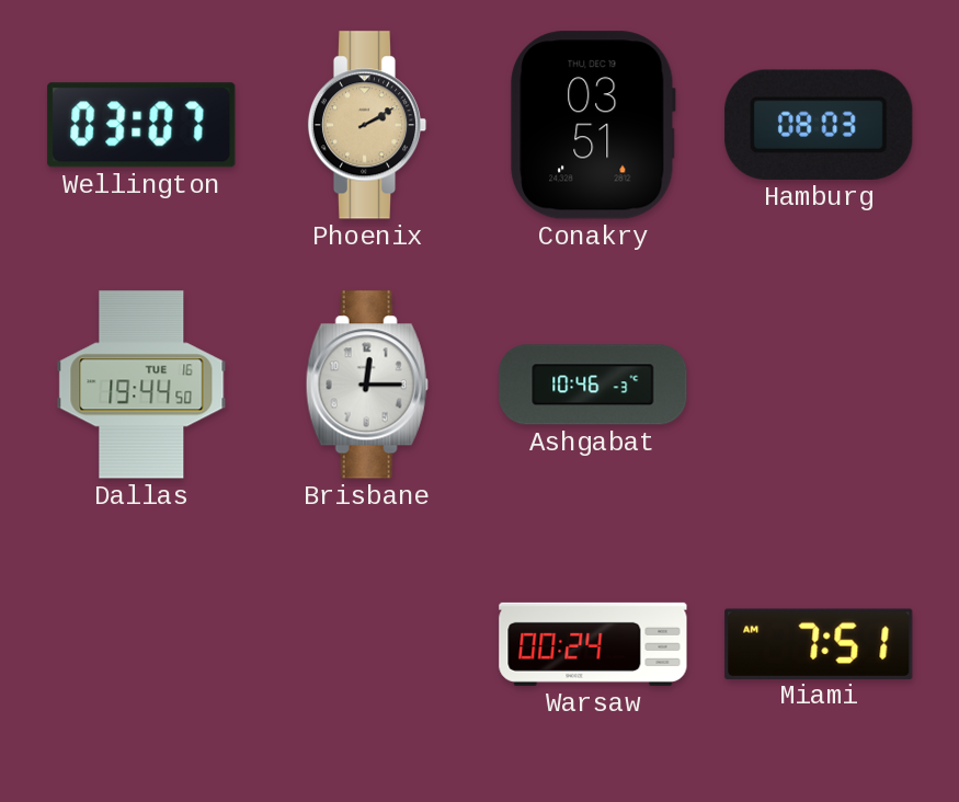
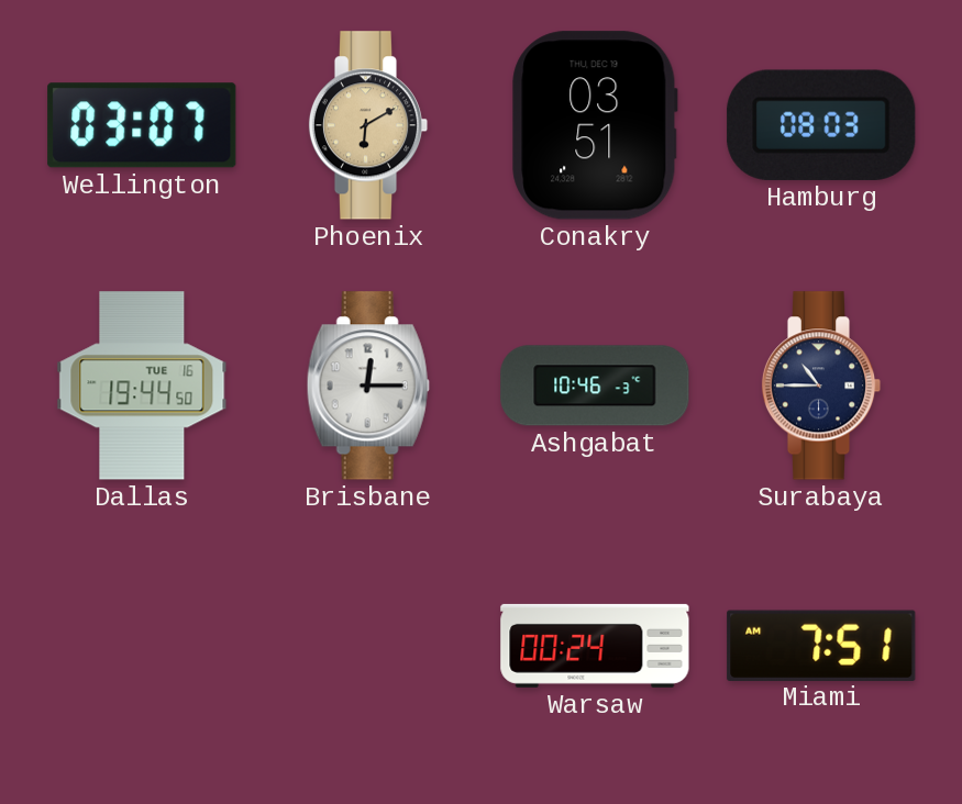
Phoenix: 2:10 -> 6:10
Surabaya: none -> 10:45
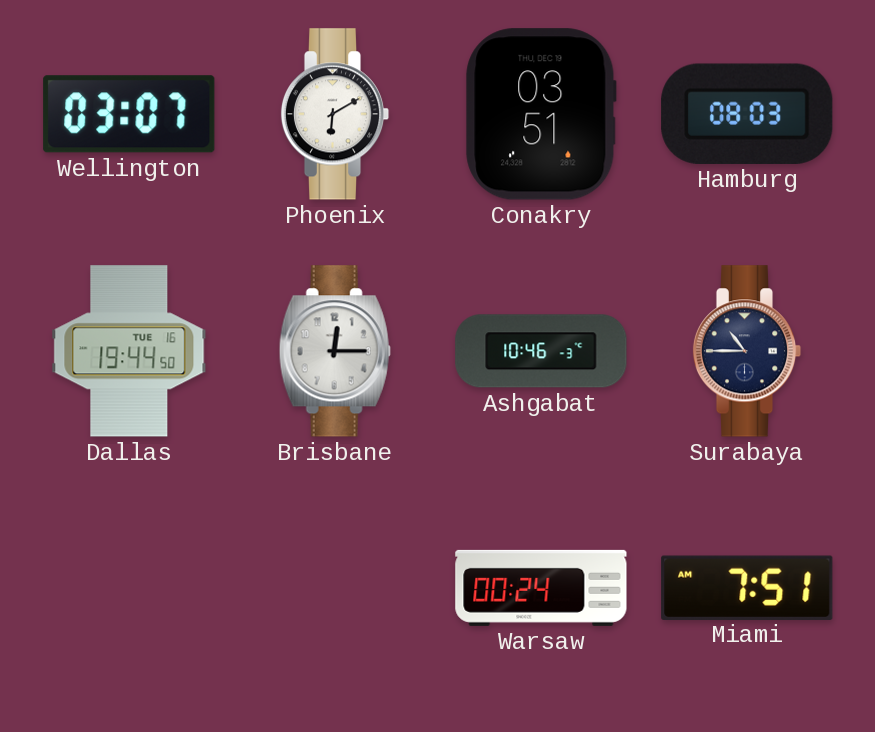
Phoenix dial: champagne -> white
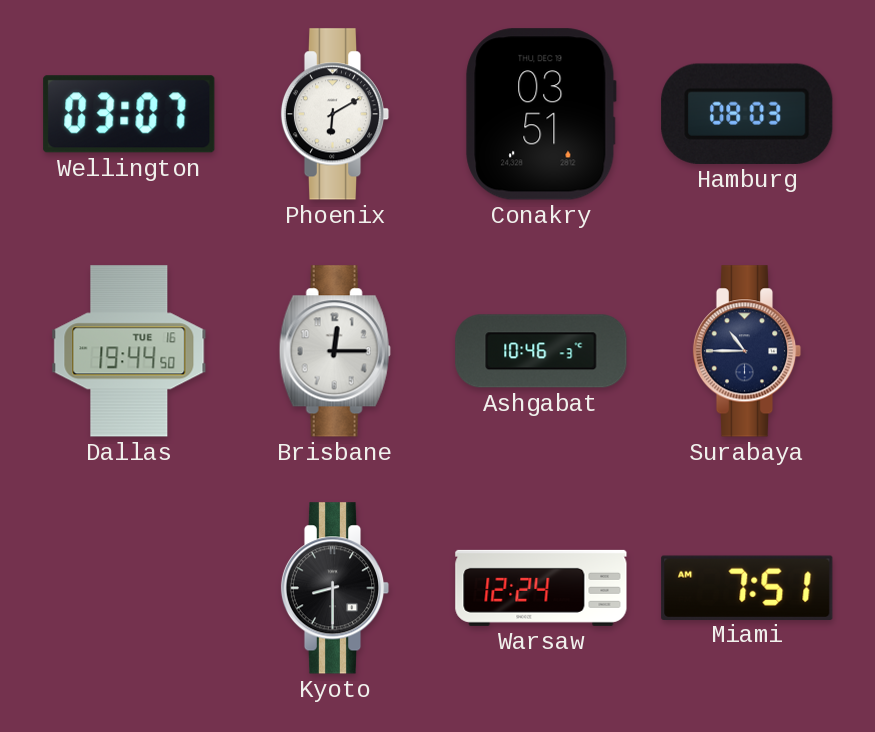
Kyoto: none -> 8:30
Warsaw: 00:24 -> 12:24
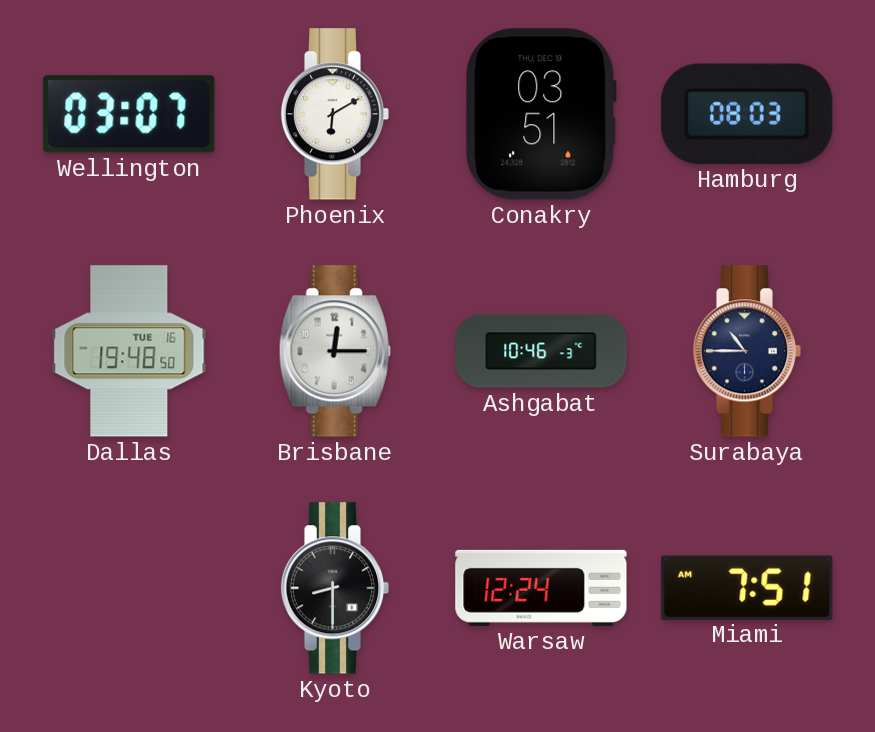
Dallas: 19:44 -> 19:48
